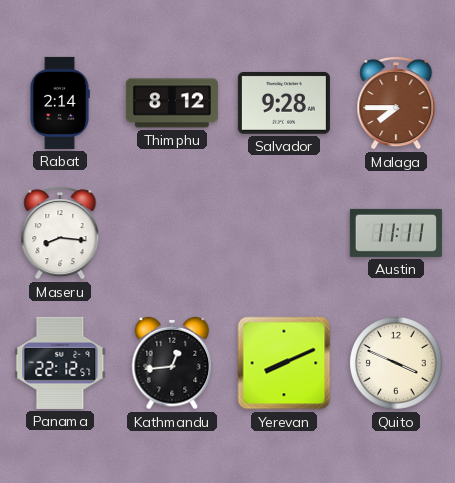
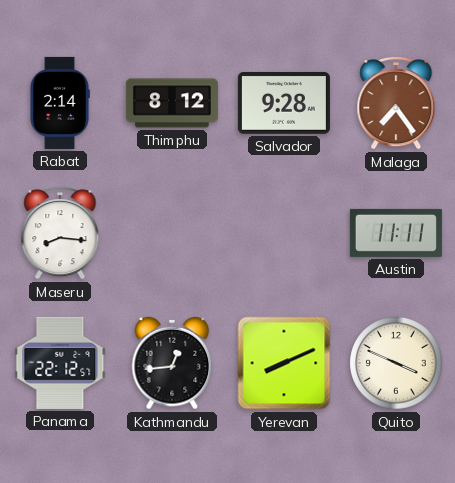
Malaga: 7:45 -> 7:24
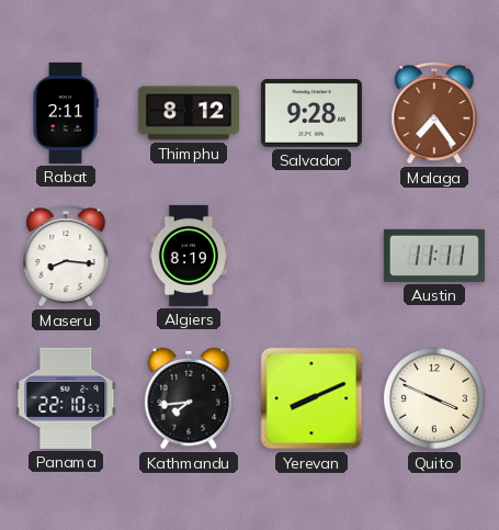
Rabat: 2:14 -> 2:11
Algiers: none -> 8:19
Panama: 22:12 -> 22:10
Kathmandu: 12:44 -> 7:44
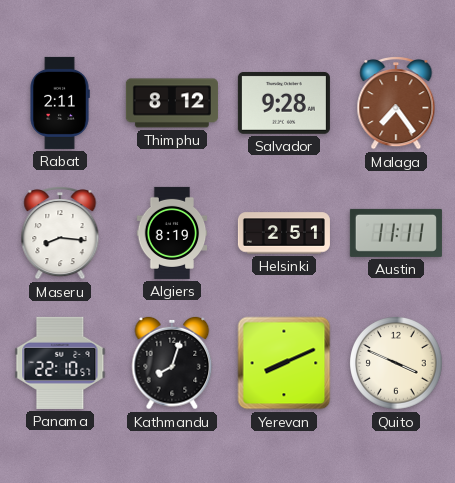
Helsinki: none -> 2:51
Kathmandu: 7:44 -> 8:03
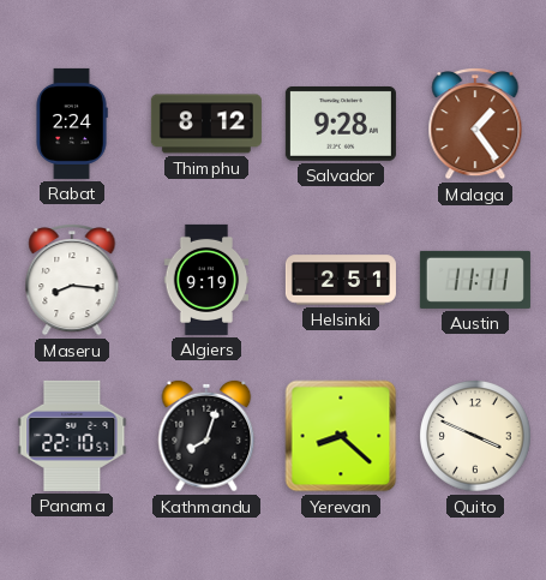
Rabat: 2:11 -> 2:24
Malaga: 7:24 -> 1:24
Algiers: 8:19 -> 9:19
Yerevan: 8:11 -> 8:22
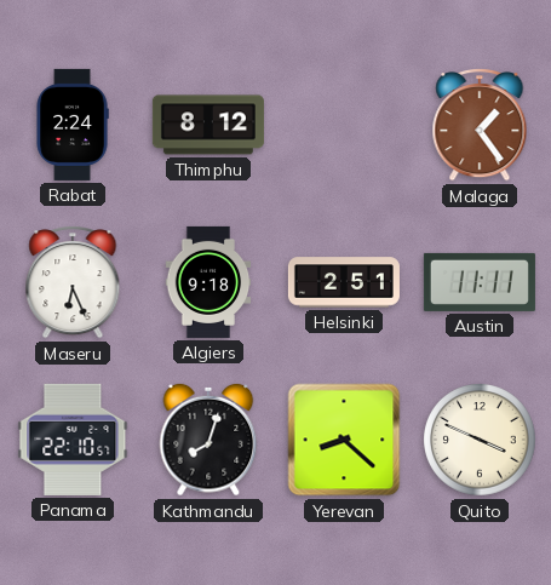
Salvador: 9:28 -> none
Maseru: 8:16 -> 6:26
Algiers: 9:19 -> 9:18
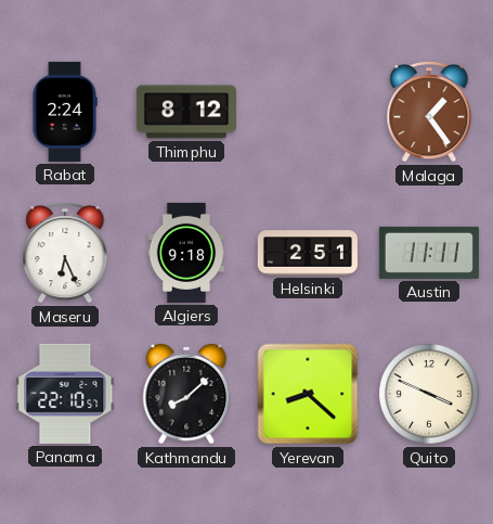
Kathmandu: 8:03 -> 8:08
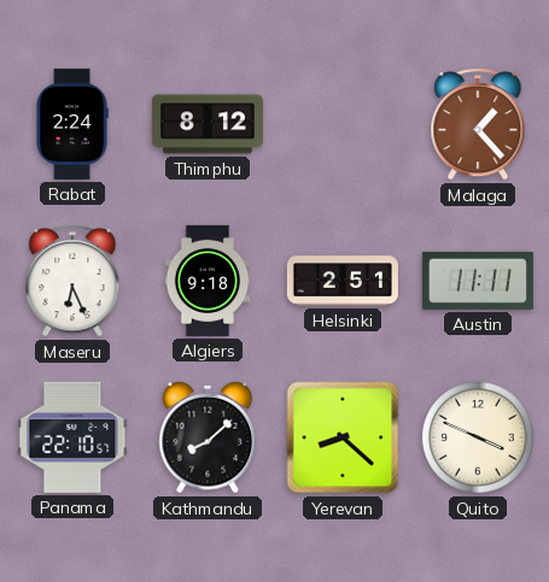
Malaga: 1:24 -> 1:23
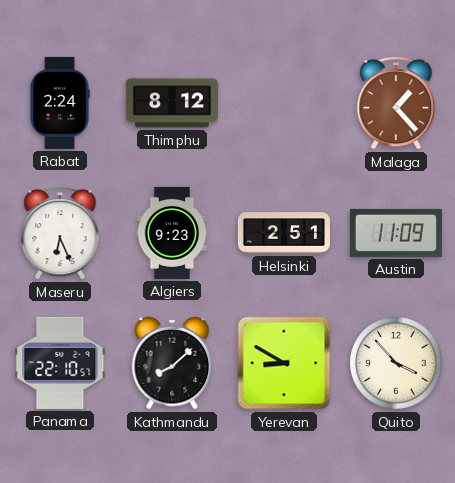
Algiers: 9:18 -> 9:23
Austin: 11:11 -> 11:09
Yerevan: 8:22 -> 8:50
Quito: 3:49 -> 3:53
